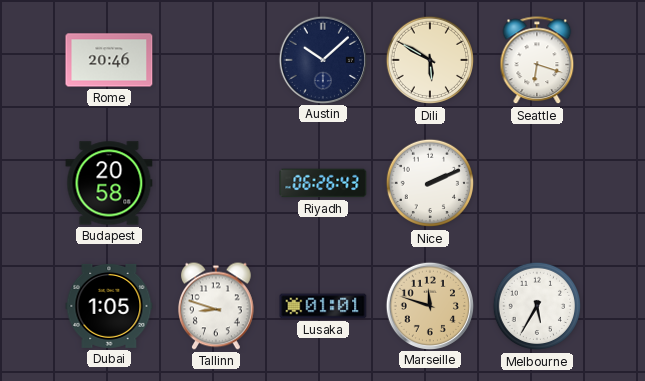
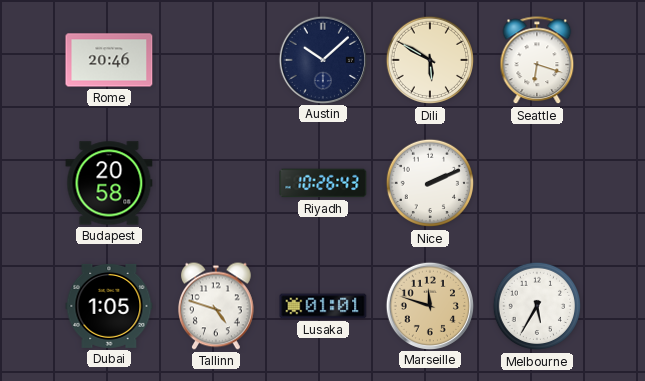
Riyadh: 06:26 -> 10:26
Tallinn: 8:48 -> 4:48
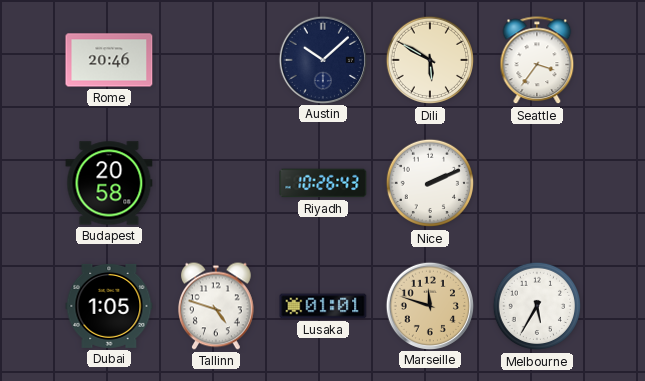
Seattle: 6:18 -> 3:36
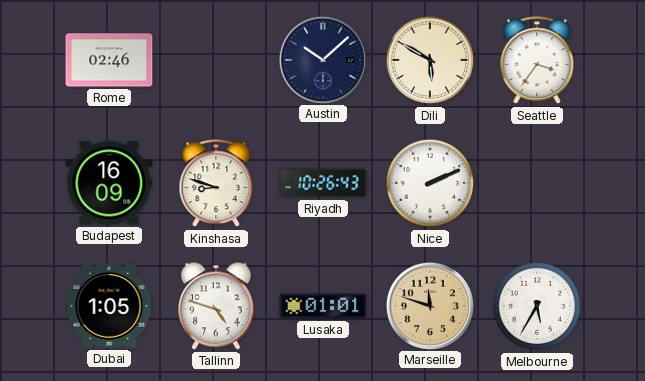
Rome: 20:46 -> 02:46
Budapest: 20:58 -> 16:09
Kinshasa: none -> 8:48
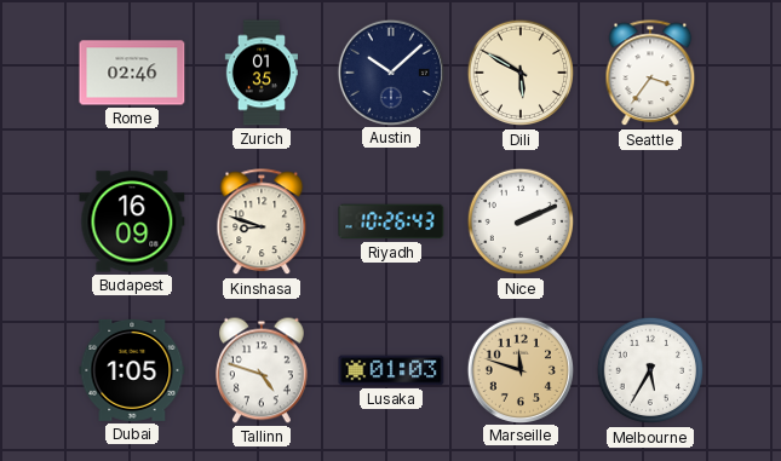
Zurich: none -> 01:35
Lusaka: 01:01 -> 01:03
